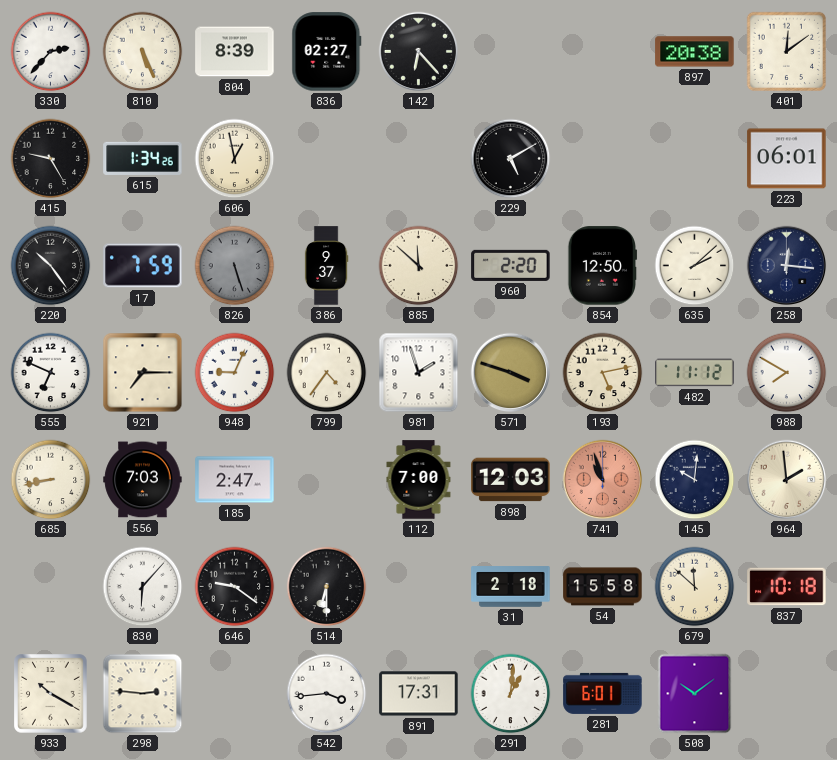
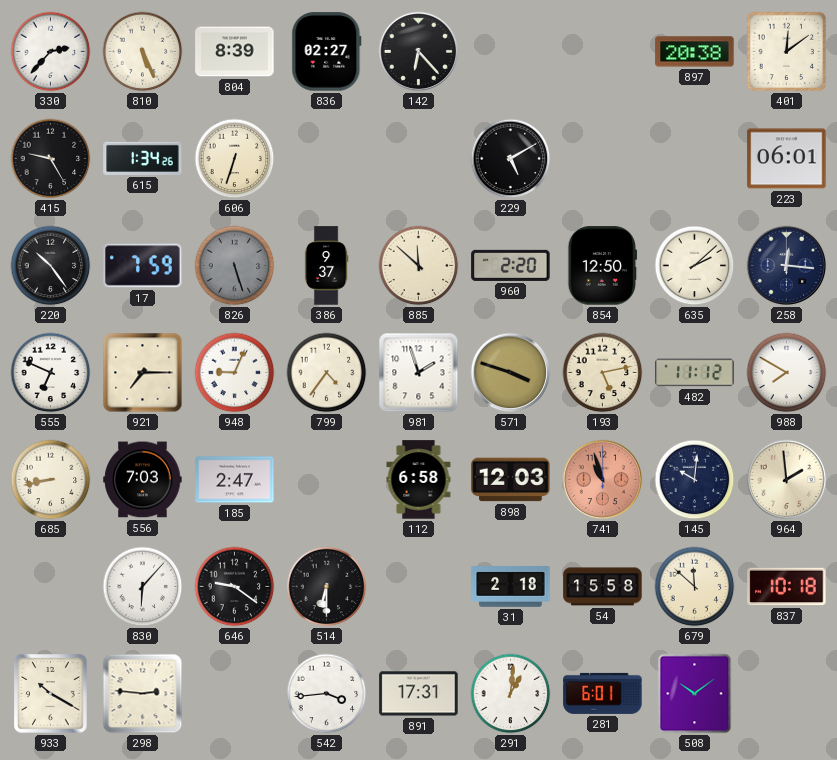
606: 12:58 -> 6:33
112: 7:00 -> 6:58
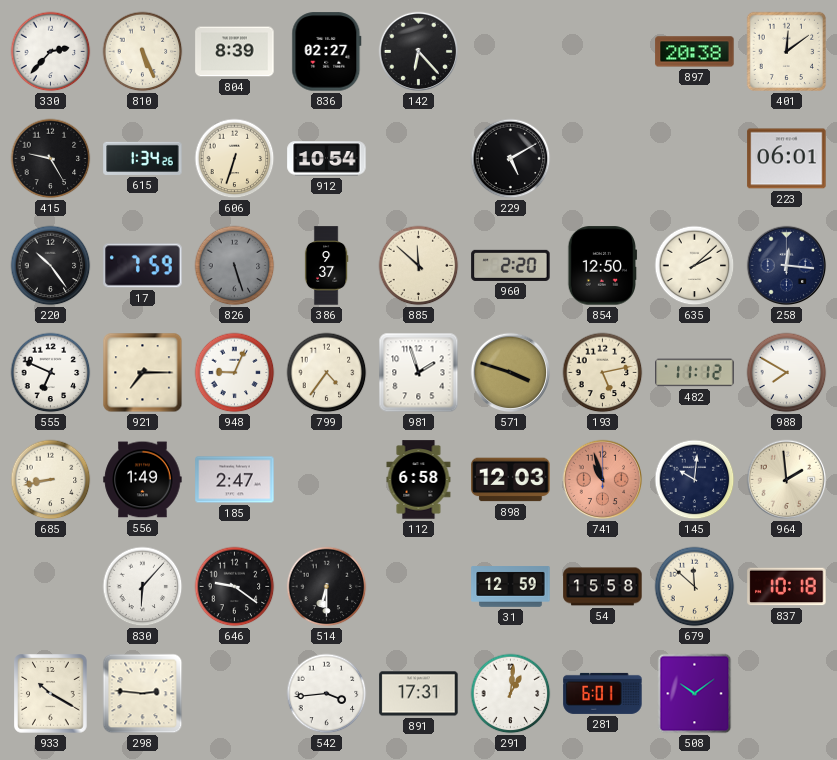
912: none -> 10:54
556: 7:03 -> 1:49
31: 2:18 -> 12:59
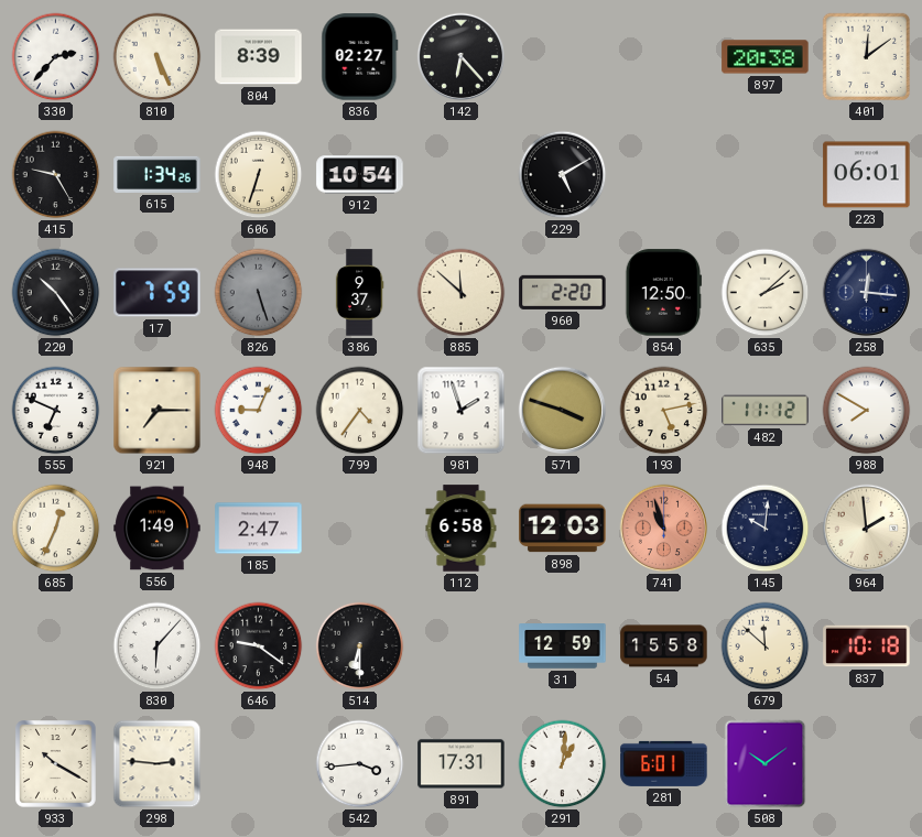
685: 8:43 -> 12:34
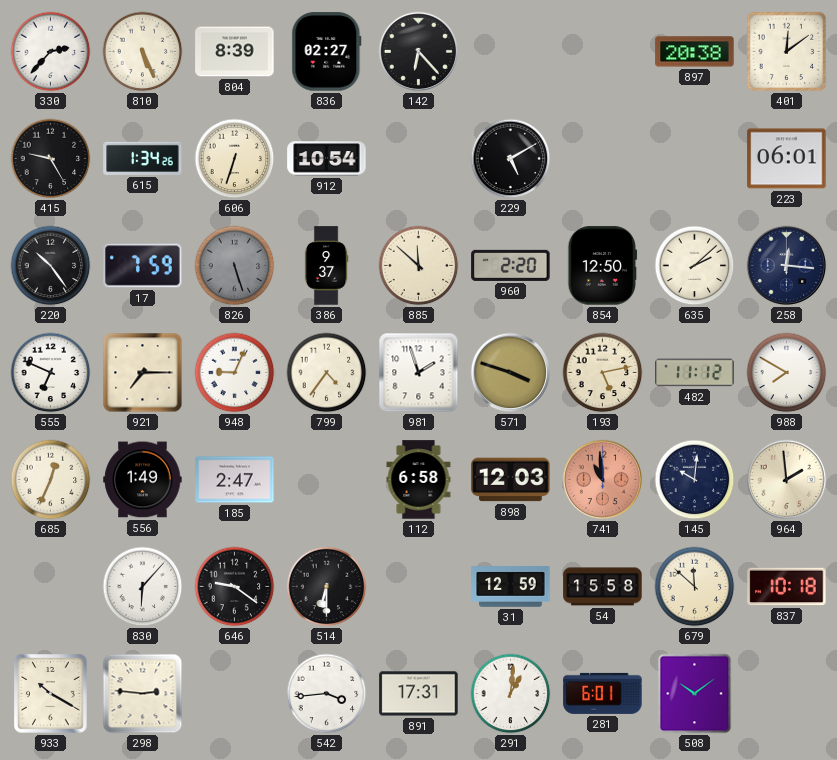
741: 10:57 -> 10:59
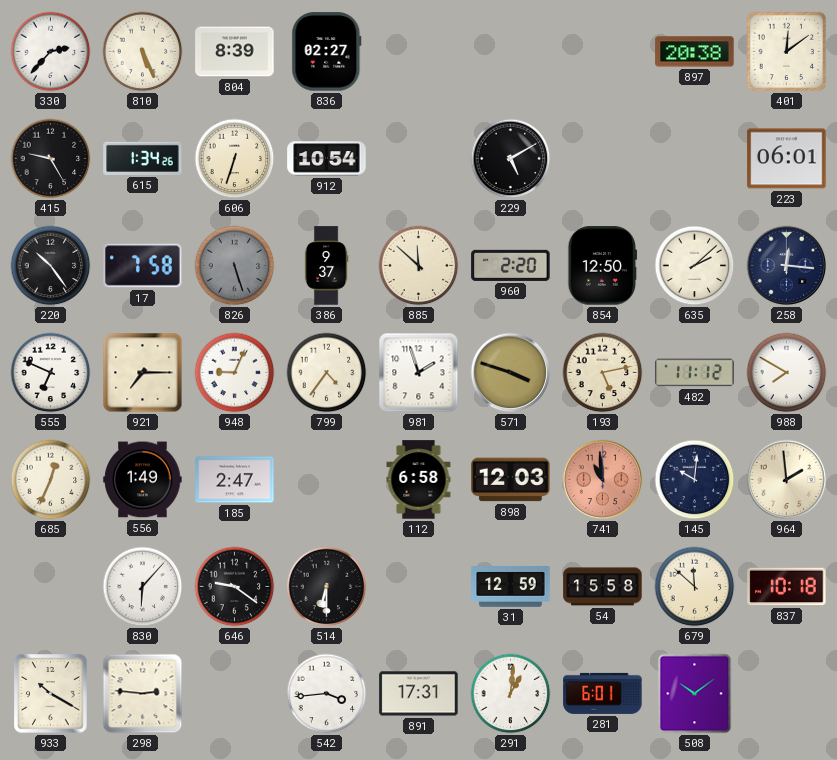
142: 6:23 -> none
17: 7:59 -> 7:58
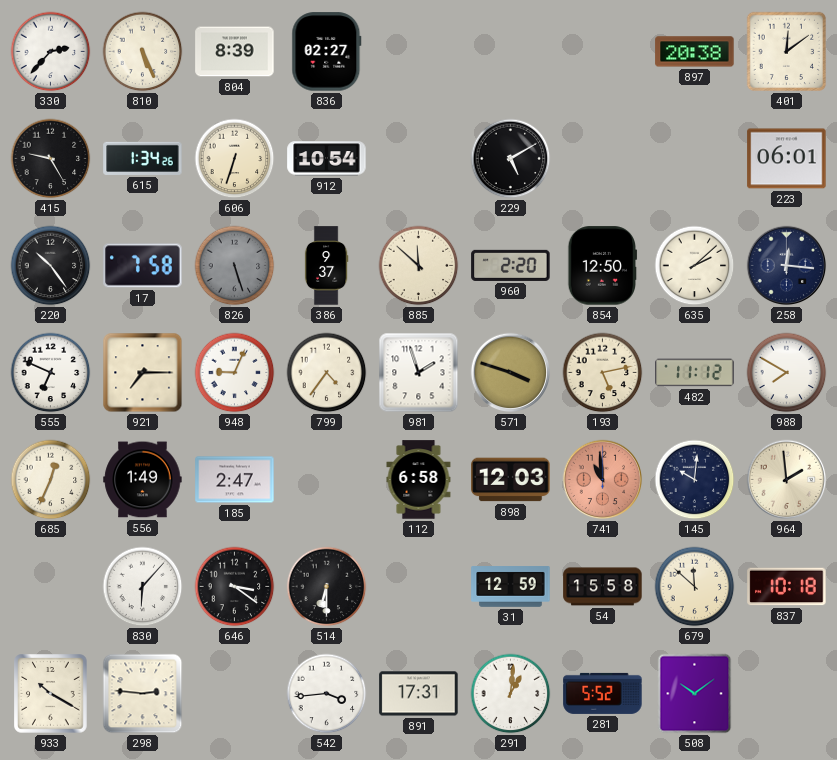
646: 9:21 -> 3:21
281: 6:01 -> 5:52
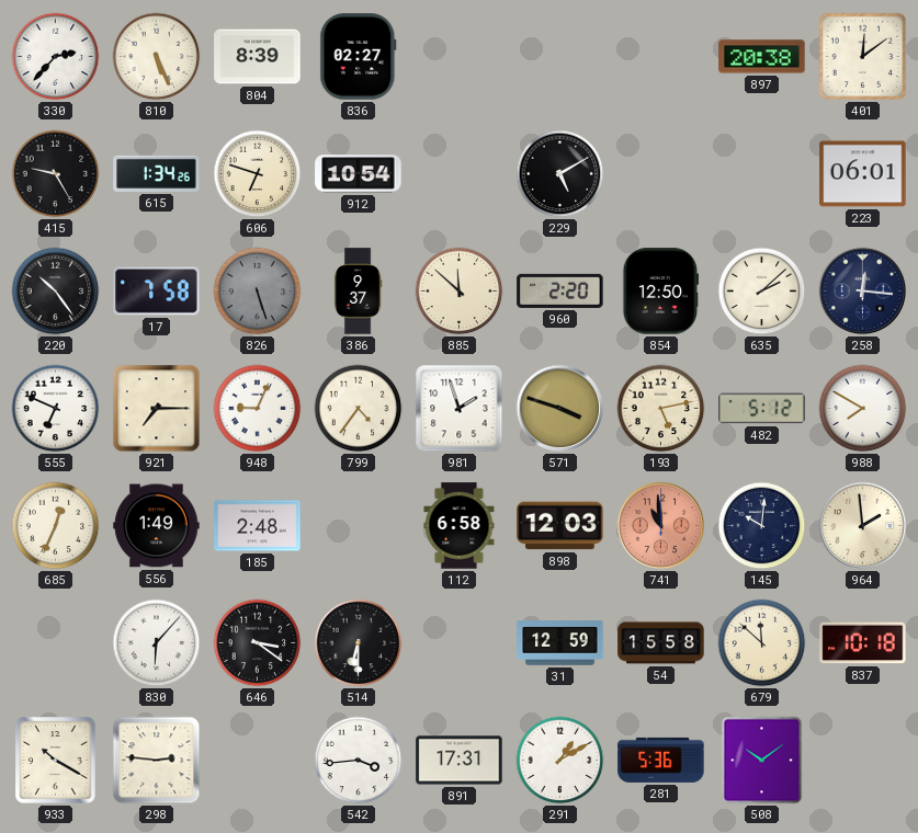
606: 6:33 -> 6:48
482: 11:12 -> 5:12
185: 2:47 -> 2:48
291: 1:01 -> 1:10
281: 5:52 -> 5:36
